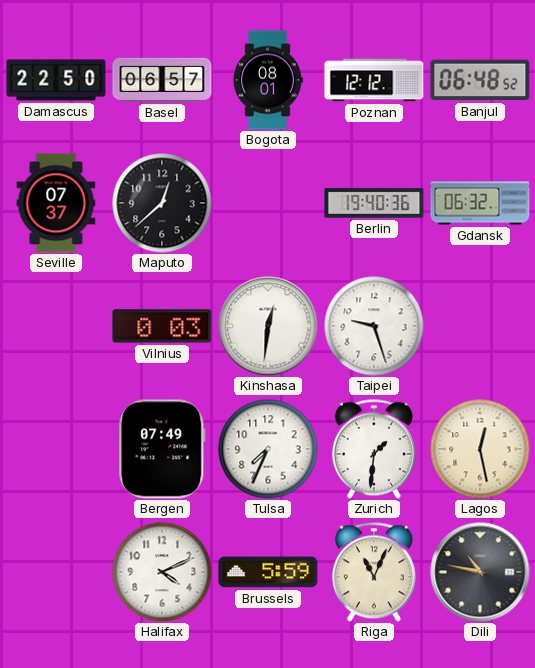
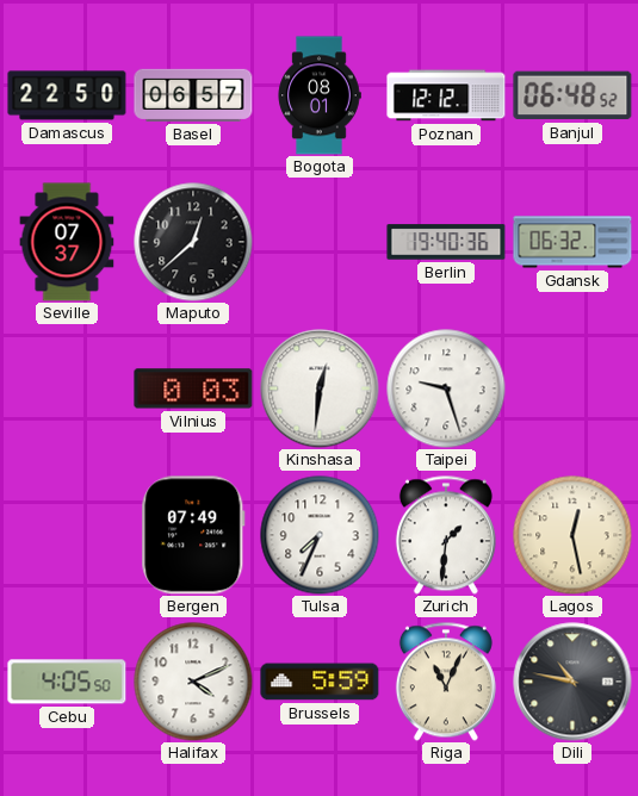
Cebu: none -> 4:05
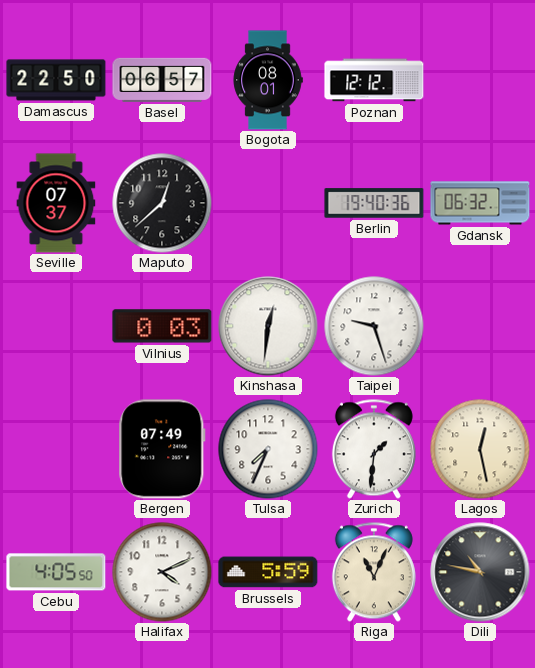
Banjul: 06:48 -> none
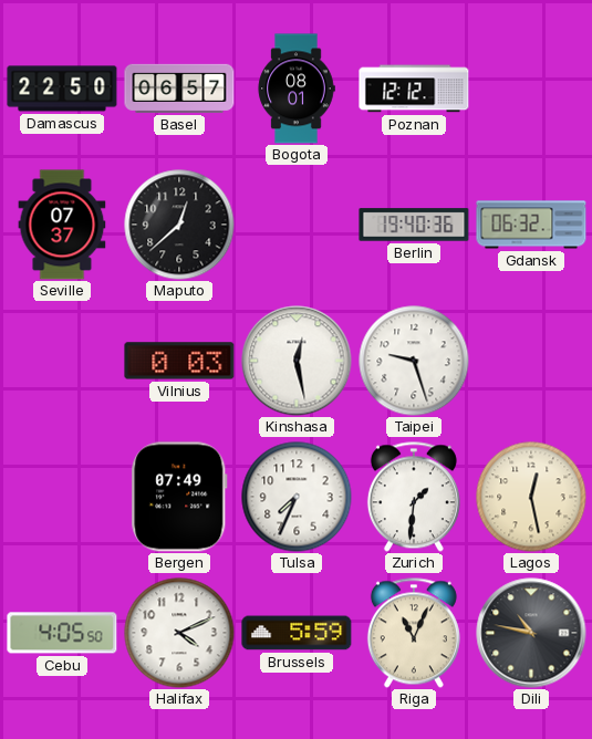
Kinshasa: 12:31 -> 12:28
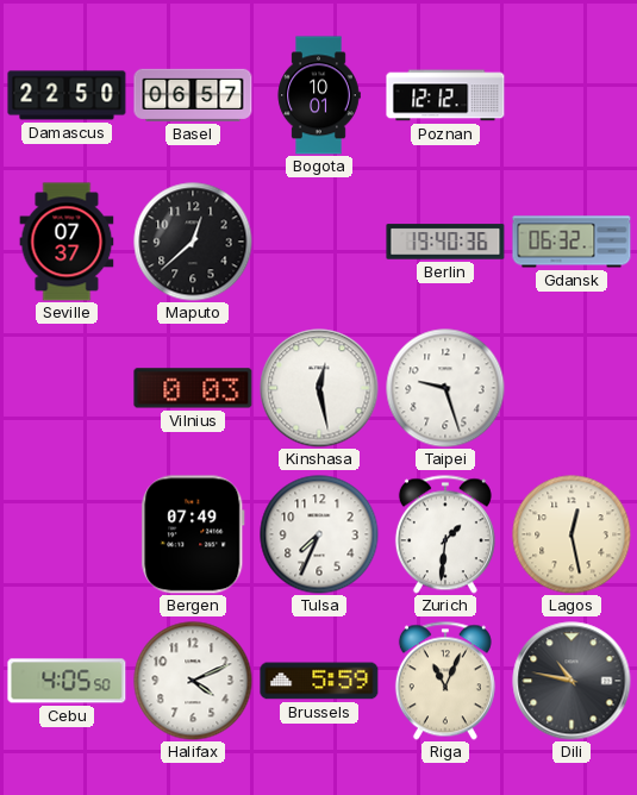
Bogota: 08:01 -> 10:01
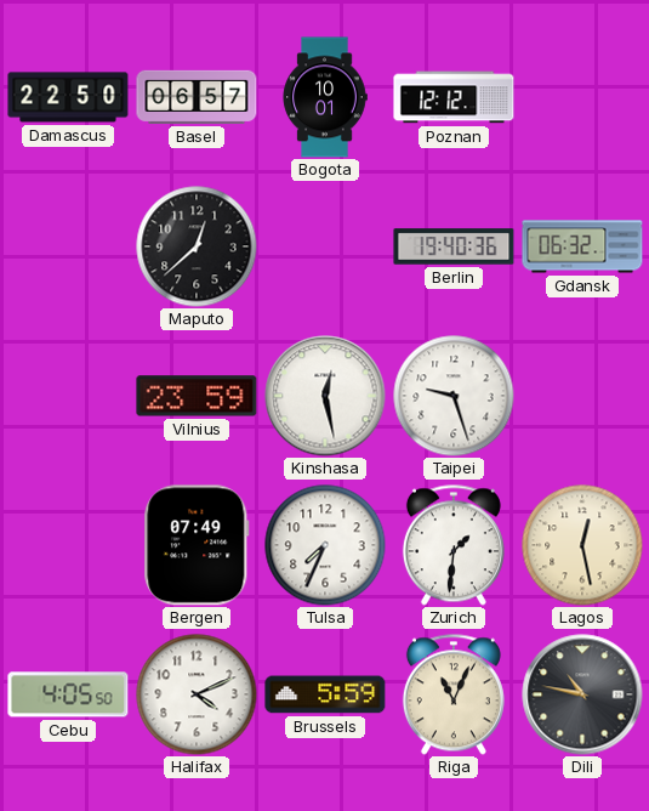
Seville: 07:37 -> none
Vilnius: 0:03 -> 23:59
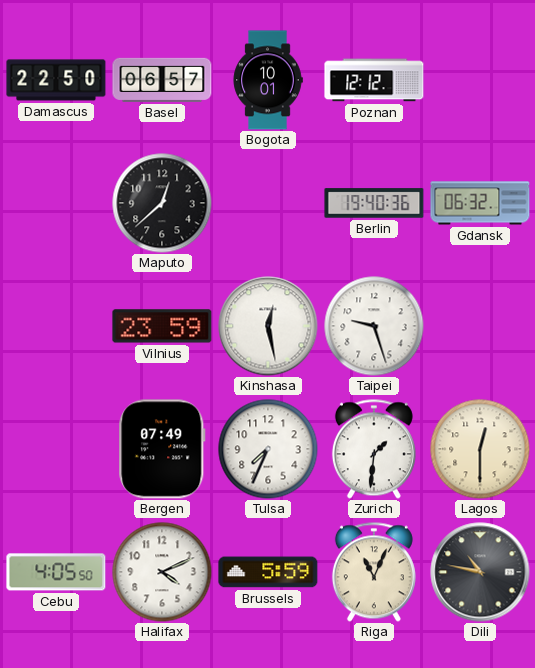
Lagos: 12:28 -> 12:30
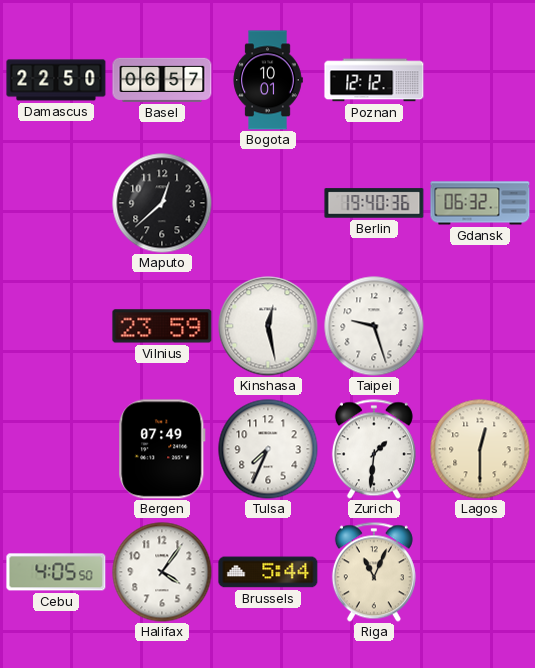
Halifax: 4:11 -> 4:06
Brussels: 5:59 -> 5:44
Dili: 10:47 -> none
